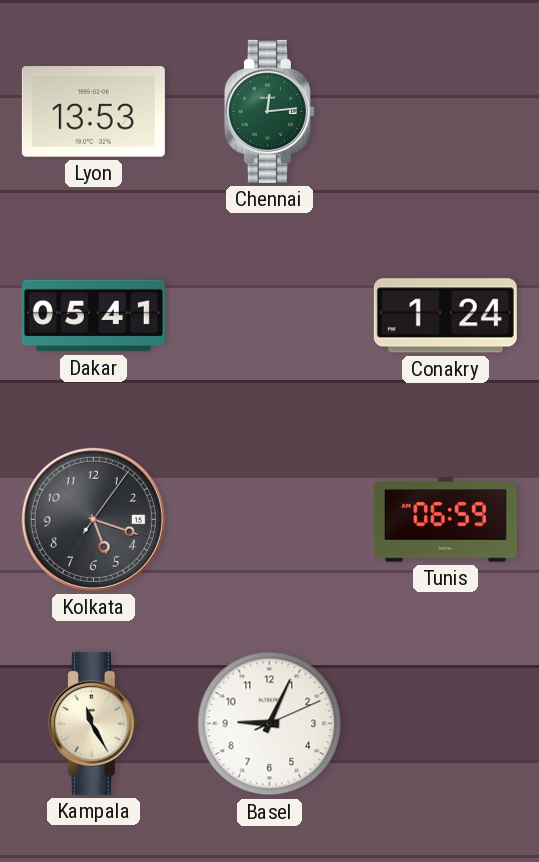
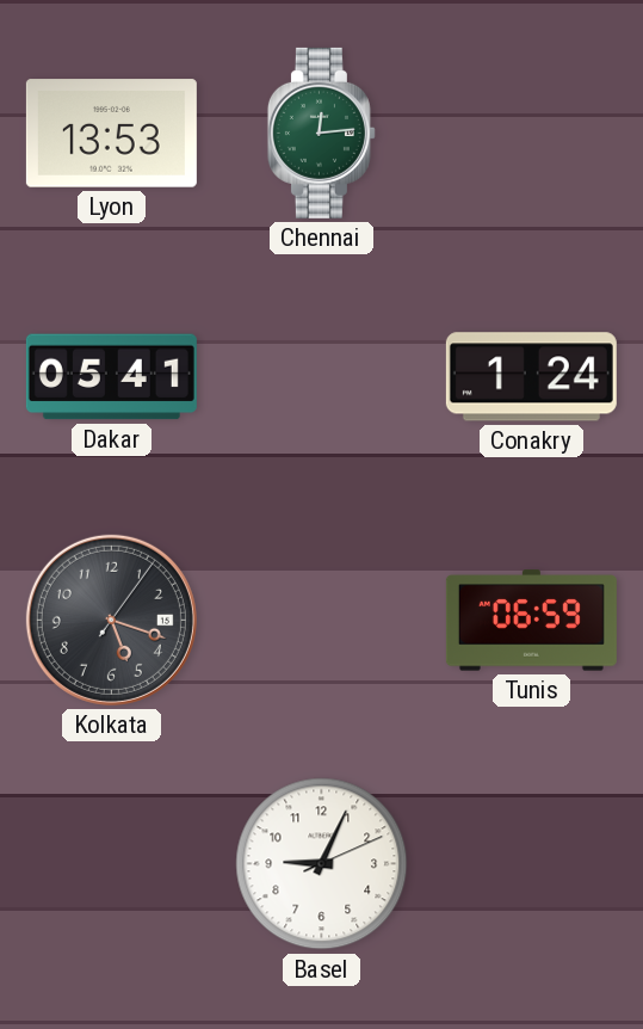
Kampala: 11:25 -> none
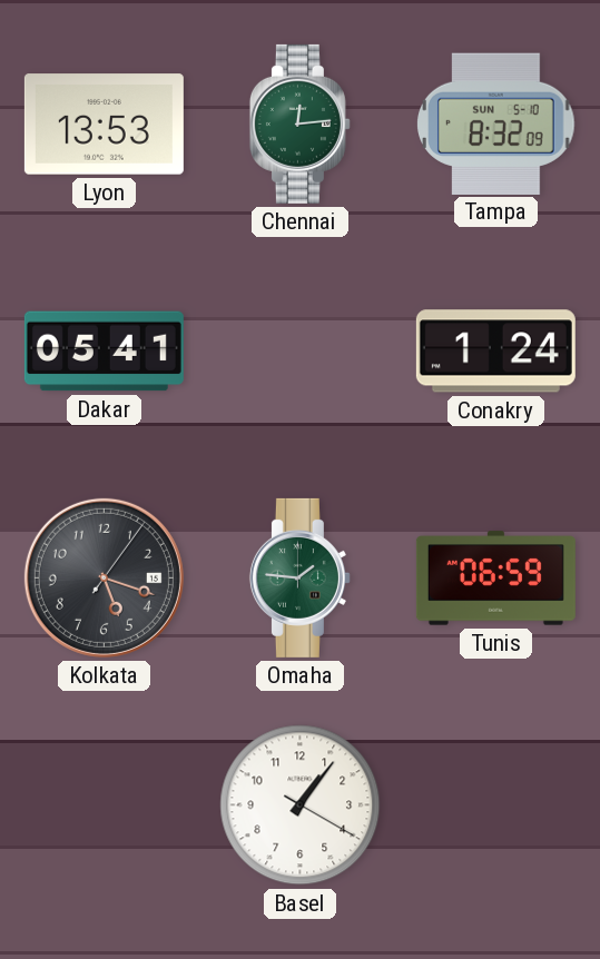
Tampa: none -> 8:32
Omaha: none -> 1:46
Basel: 9:04 -> 1:06
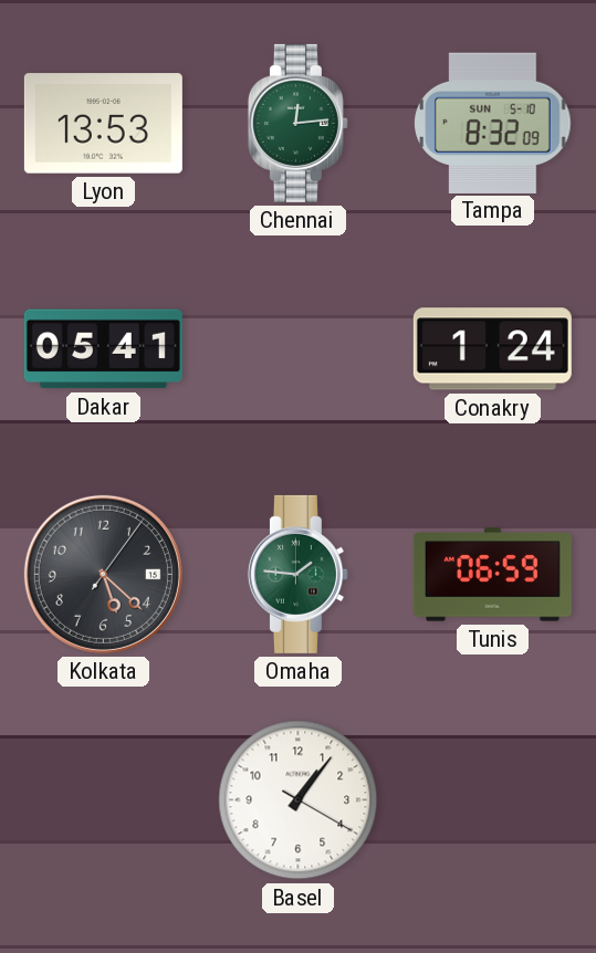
Kolkata: 5:18 -> 5:22
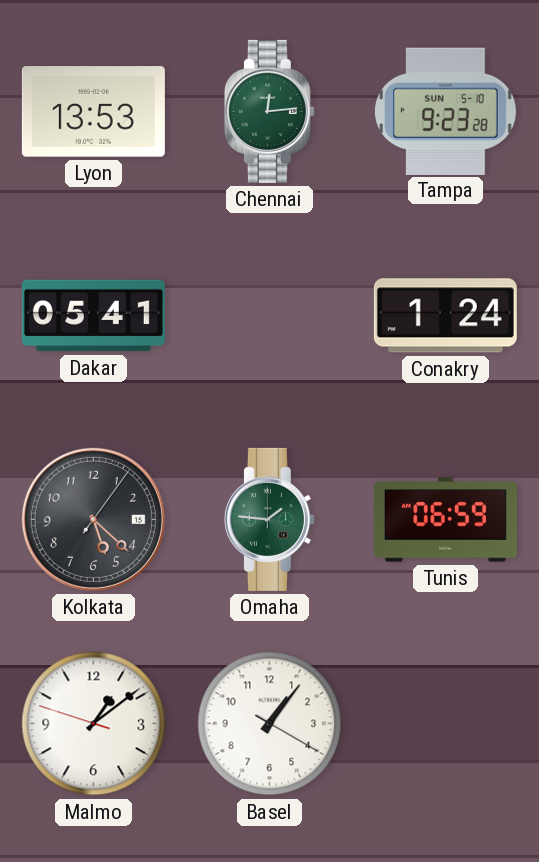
Tampa: 8:32 -> 9:23
Malmo: none -> 1:08
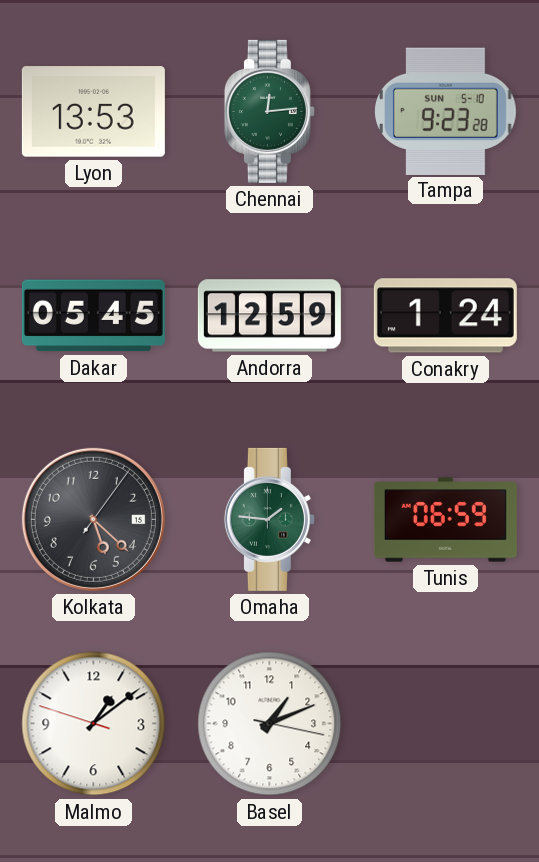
Dakar: 05:41 -> 05:45
Andorra: none -> 12:59
Basel: 1:06 -> 1:11
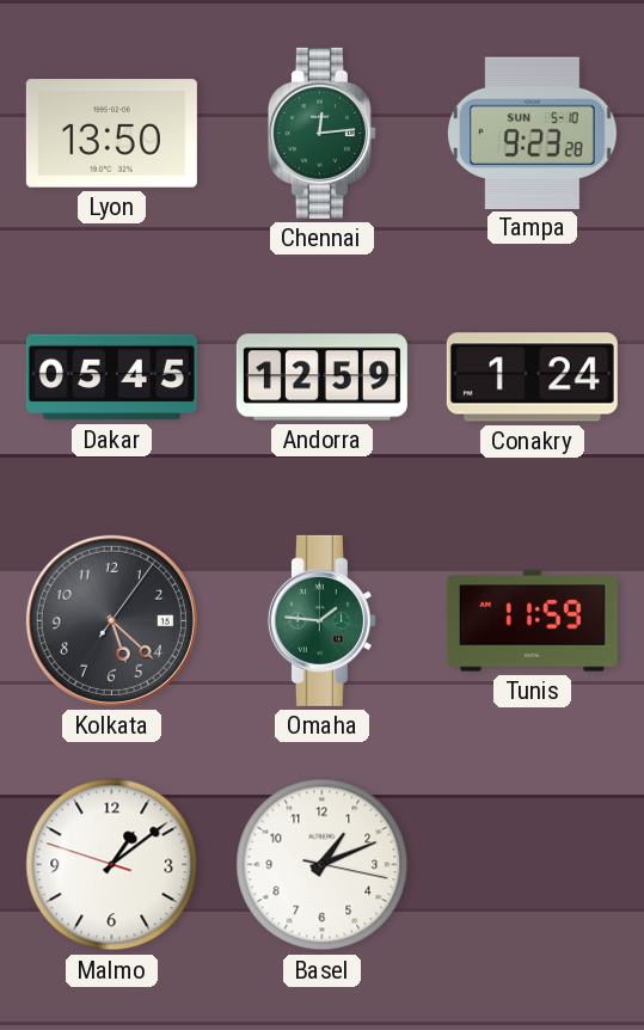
Lyon: 13:53 -> 13:50
Tunis: 06:59 -> 11:59
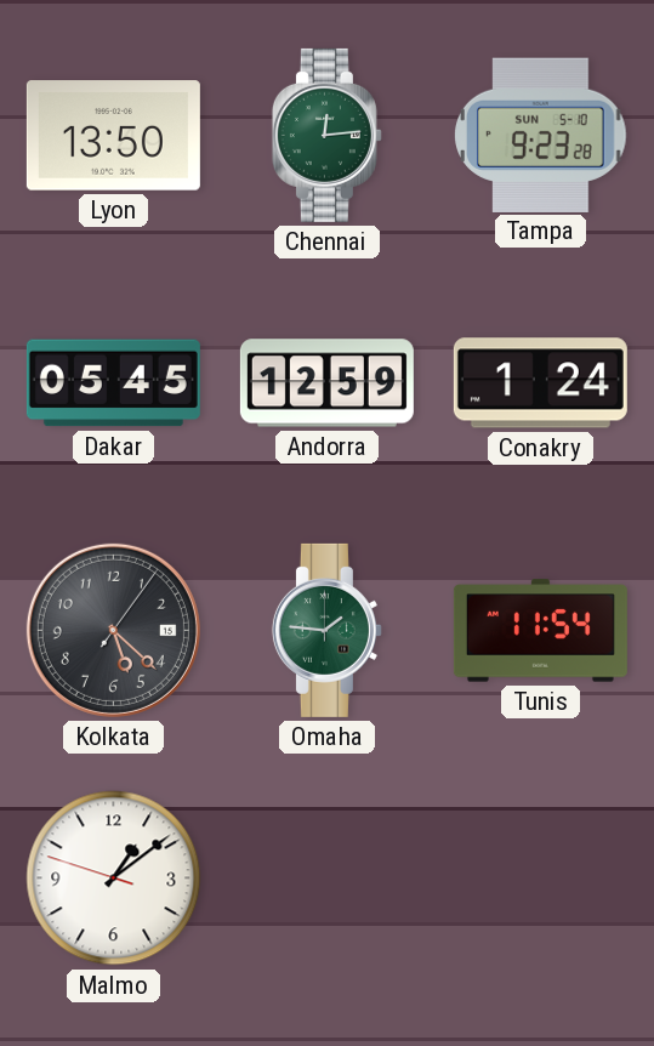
Tunis: 11:59 -> 11:54
Basel: 1:11 -> none
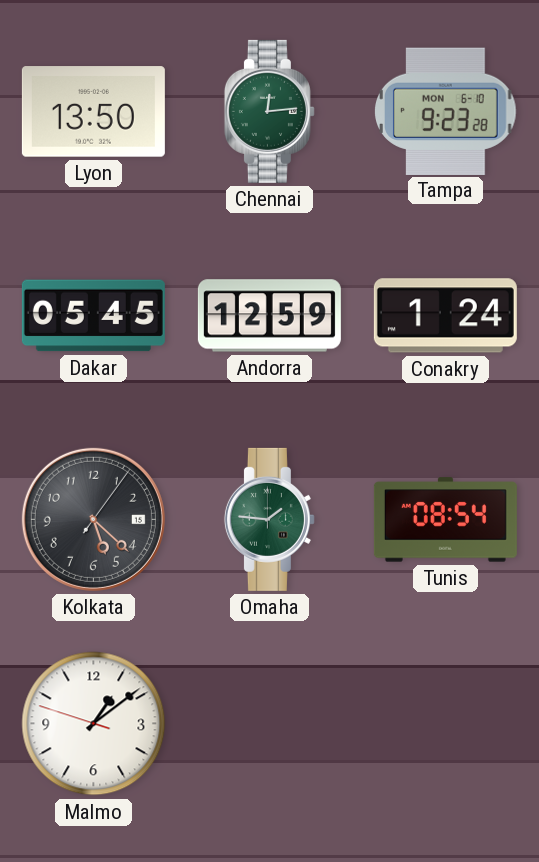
Tampa date: SUN 5-10 -> MON 6-10
Tunis: 11:54 -> 08:54
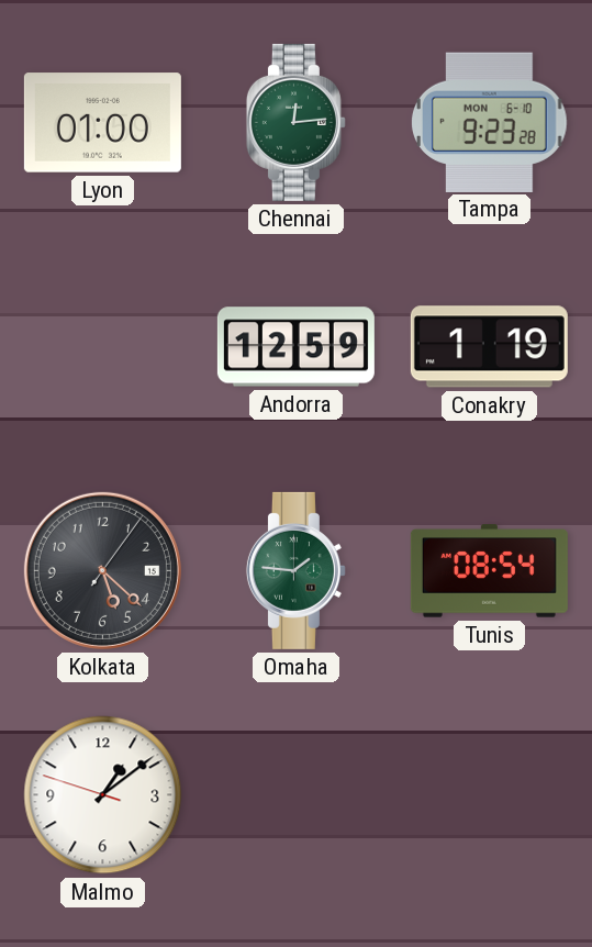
Lyon: 13:50 -> 01:00
Dakar: 05:45 -> none
Conakry: 1:24 -> 1:19
